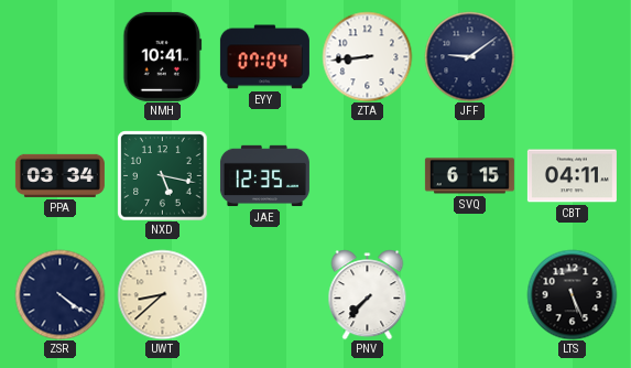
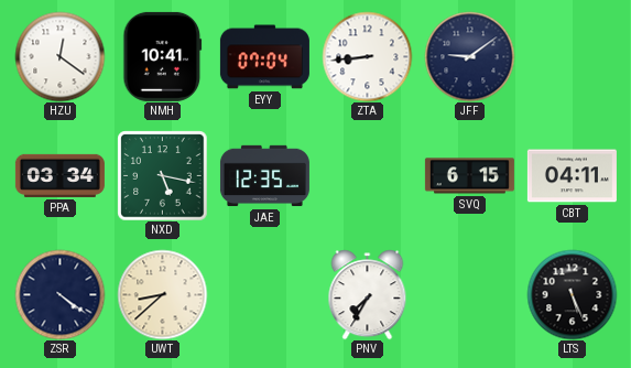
HZU: none -> 12:21
PNV: 7:37 -> 7:35
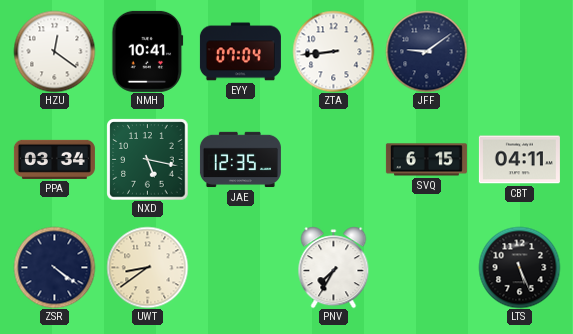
UWT: 8:38 -> 8:39
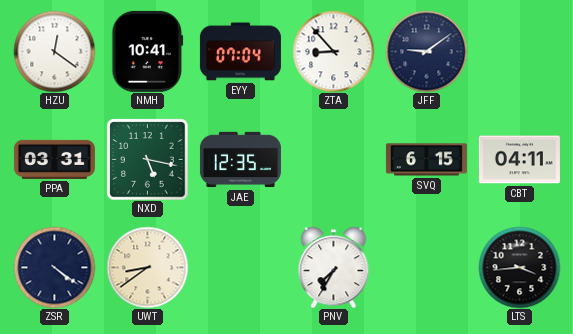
ZTA: 8:44 -> 8:53
PPA: 03:34 -> 03:31
LTS: 5:26 -> 3:44
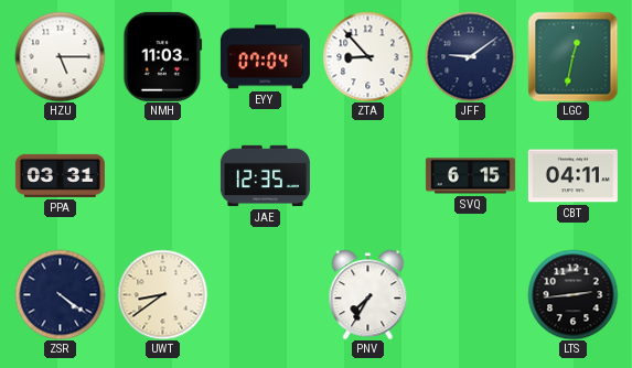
HZU: 12:21 -> 5:15
NMH: 10:41 -> 11:03
LGC: none -> 12:32
NXD: 5:17 -> none
LTS: 3:44 -> 2:44
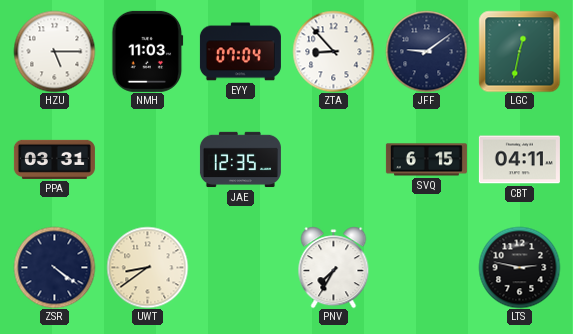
LTS: 2:44 -> 2:47
